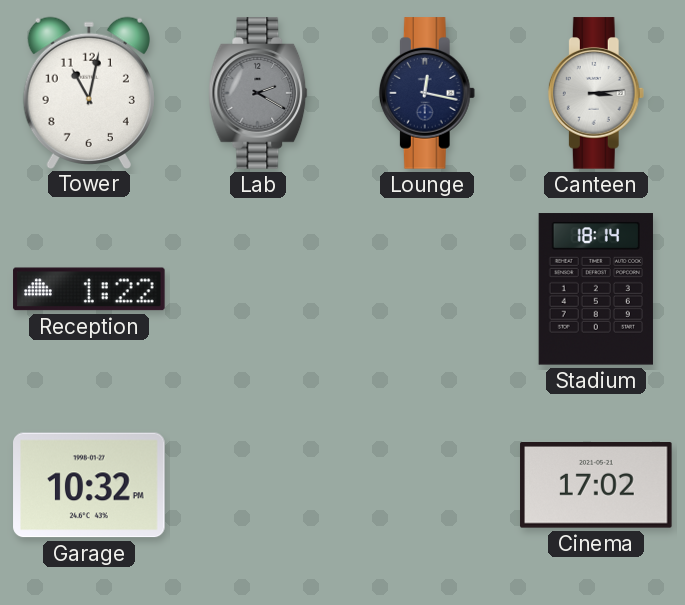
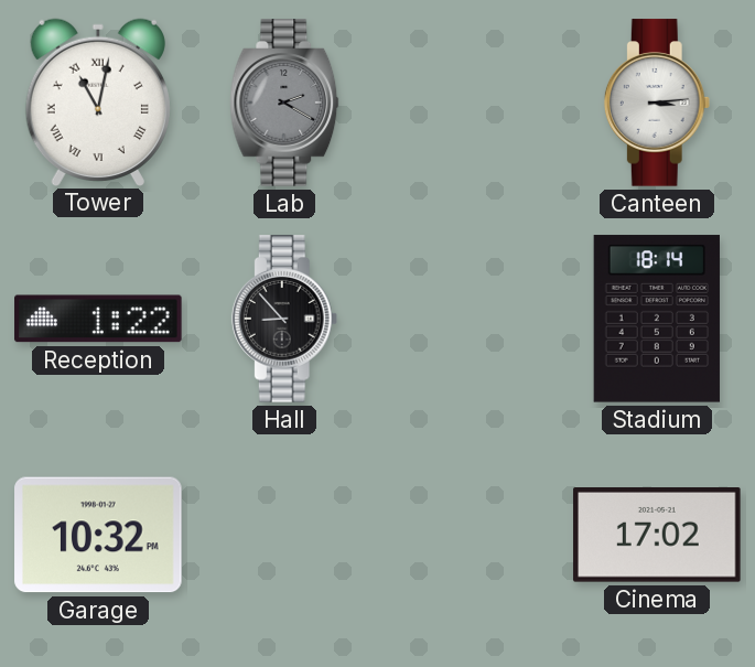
Tower numerals: Arabic -> Roman
Lounge: 12:17 -> none
Hall: none -> 8:53
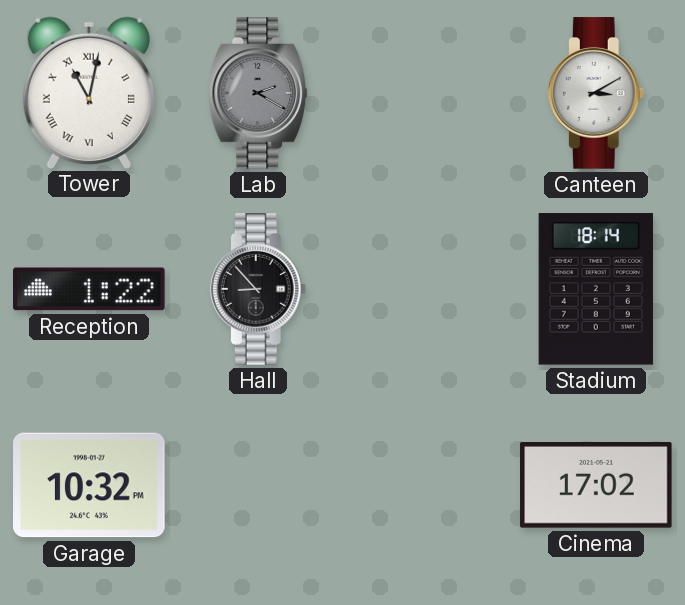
Canteen: 3:14 -> 3:10
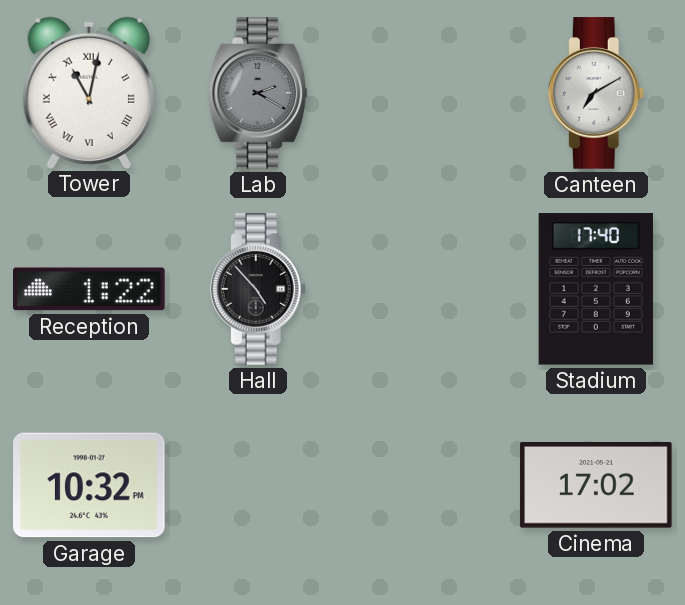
Canteen: 3:10 -> 7:10
Hall: 8:53 -> 4:53
Stadium: 18:14 -> 17:40
